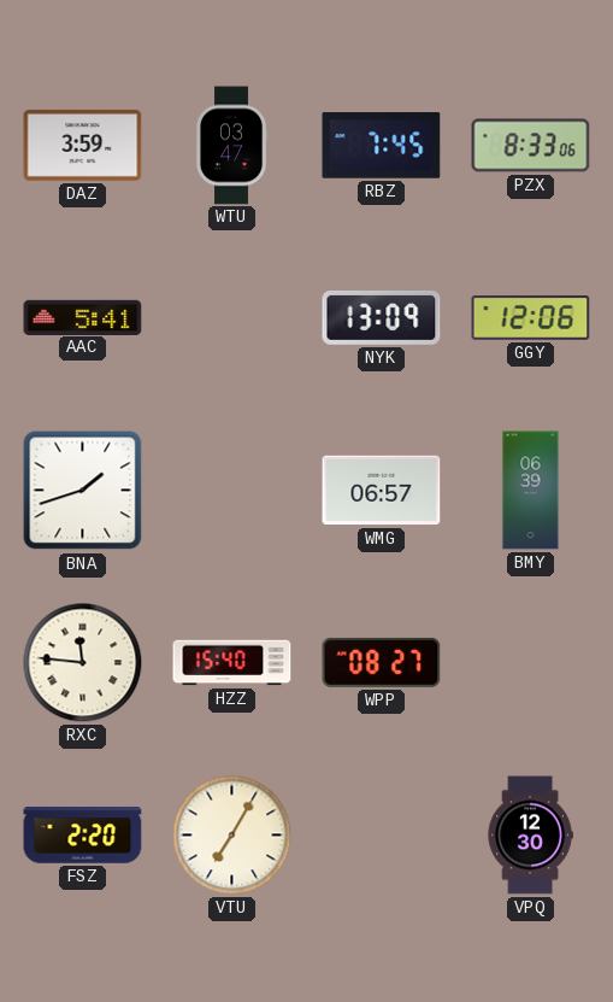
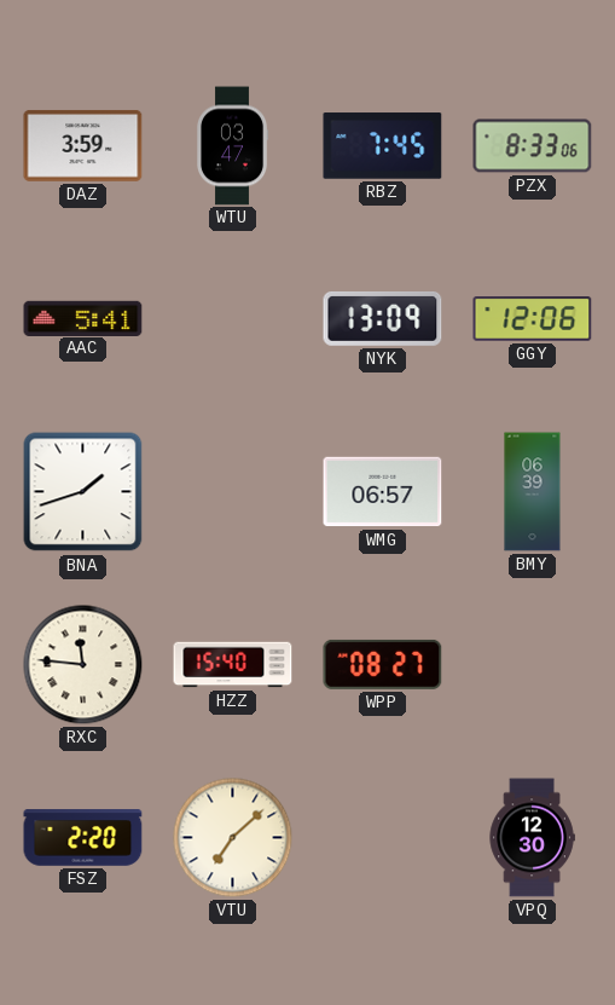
VTU: 7:05 -> 7:08
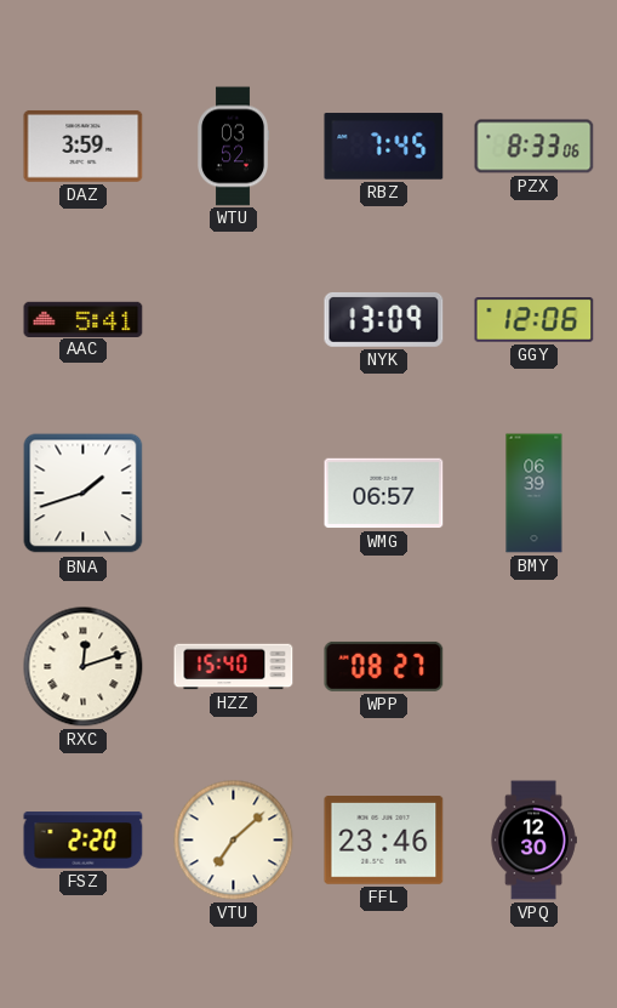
WTU: 03:47 -> 03:52
RXC: 11:46 -> 12:12
FFL: none -> 23:46
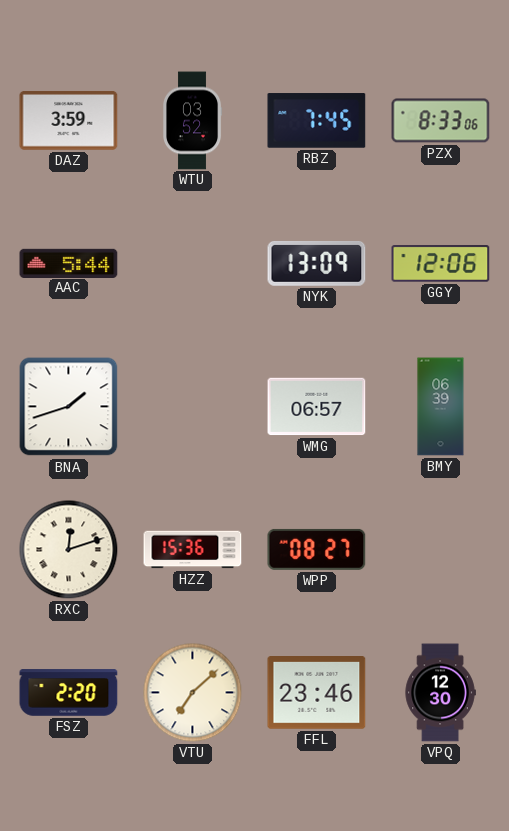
AAC: 5:41 -> 5:44
HZZ: 15:40 -> 15:36
